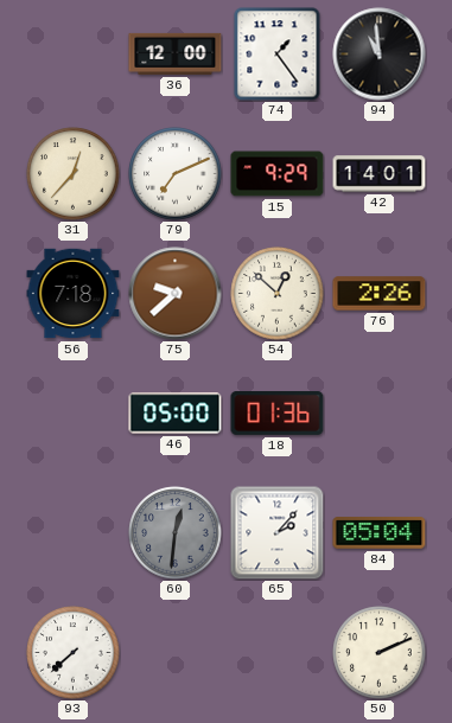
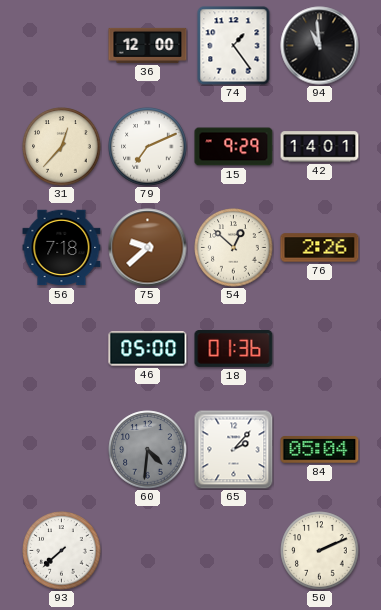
60: 12:31 -> 4:31
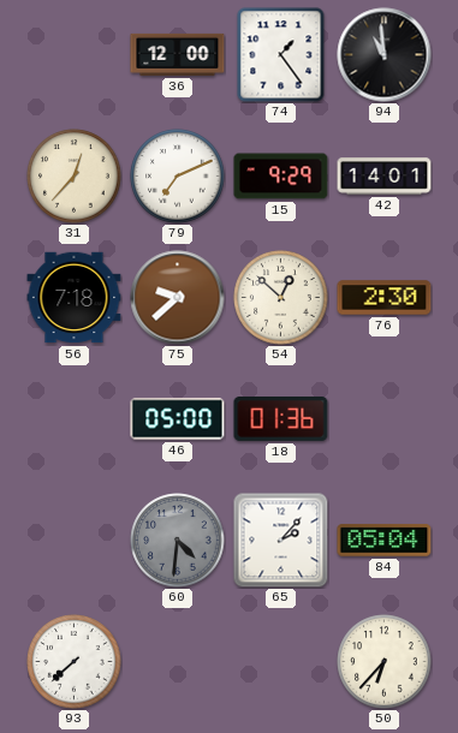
76: 2:26 -> 2:30
50: 2:11 -> 6:37
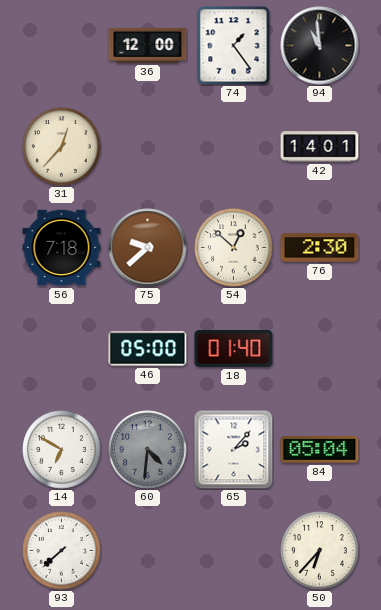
79: 7:11 -> none
15: 9:29 -> none
18: 01:36 -> 01:40
14: none -> 6:50
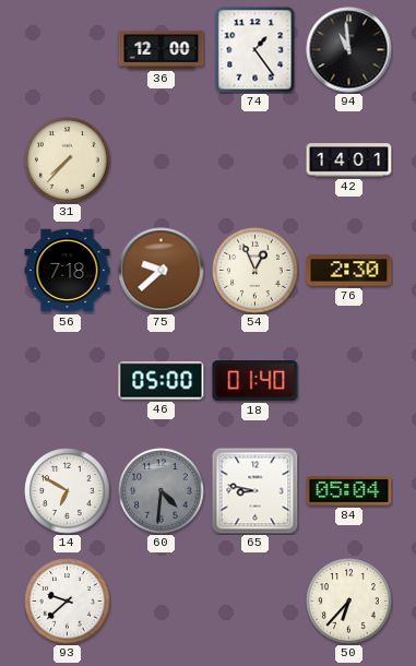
31: 12:37 -> 7:37
54: 12:52 -> 12:56
65: 2:07 -> 8:47
93: 7:38 -> 9:38
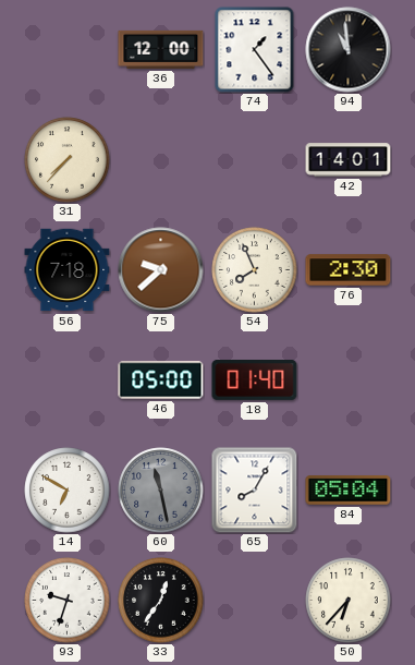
54: 12:56 -> 7:56
60: 4:31 -> 11:28
65: 8:47 -> 8:05
93: 9:38 -> 9:33
33: none -> 12:36
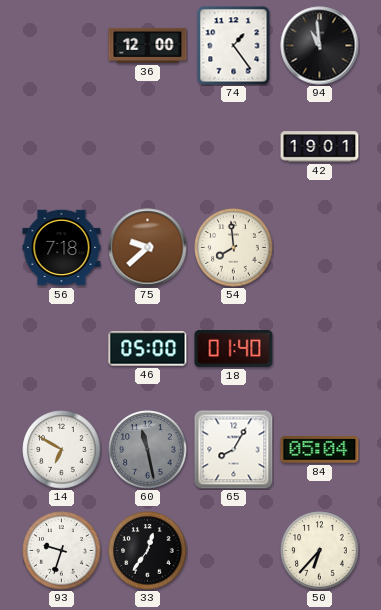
31: 7:37 -> none
42: 14:01 -> 19:01
54: 7:56 -> 7:59
76: 2:30 -> none
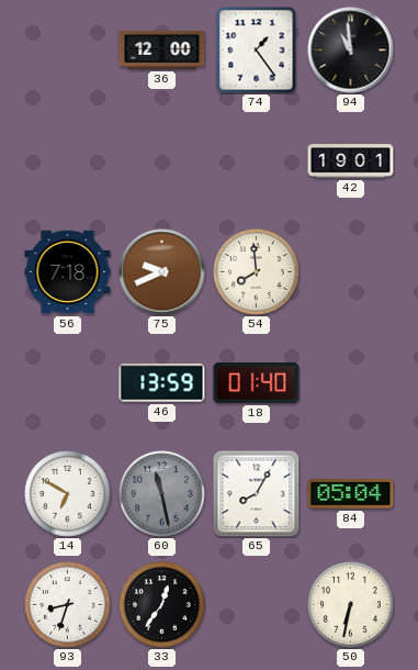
75: 9:38 -> 9:41
46: 05:00 -> 13:59
93: 9:33 -> 8:33
50: 6:37 -> 6:32
